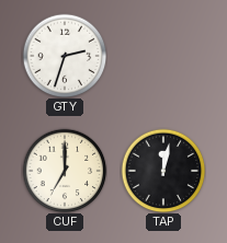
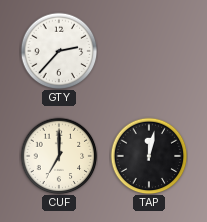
GTY: 2:33 -> 2:37
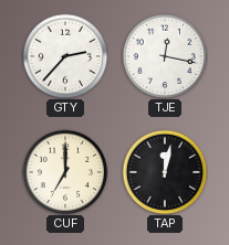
TJE: none -> 12:17
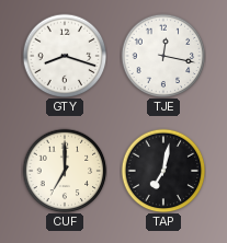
GTY: 2:37 -> 8:18
TAP: 12:02 -> 7:02
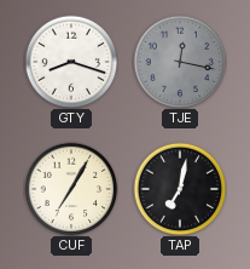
TJE dial: white -> grey
CUF: 7:00 -> 7:05
